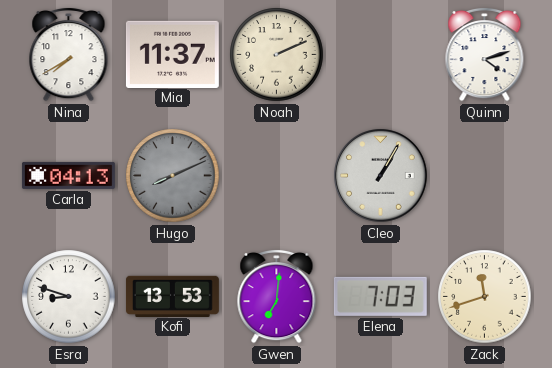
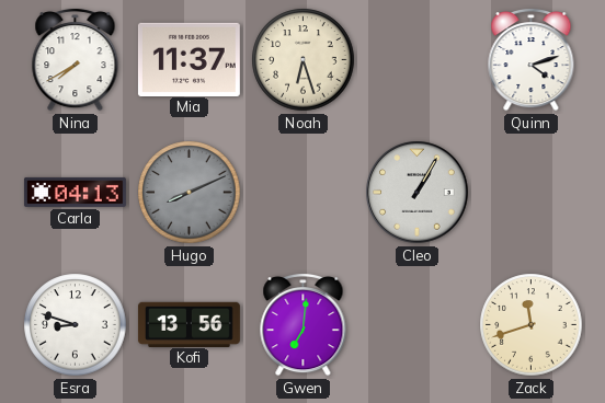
Noah: 2:11 -> 6:27
Kofi: 13:53 -> 13:56
Elena: 7:03 -> none
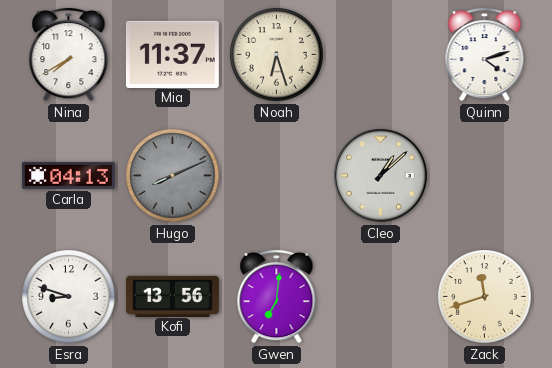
Cleo: 1:05 -> 1:08
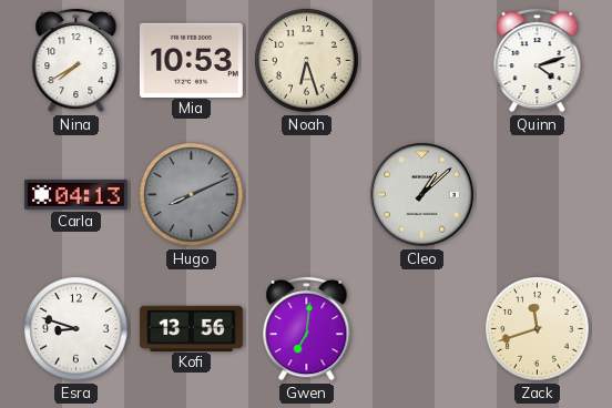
Mia: 11:37 -> 10:53
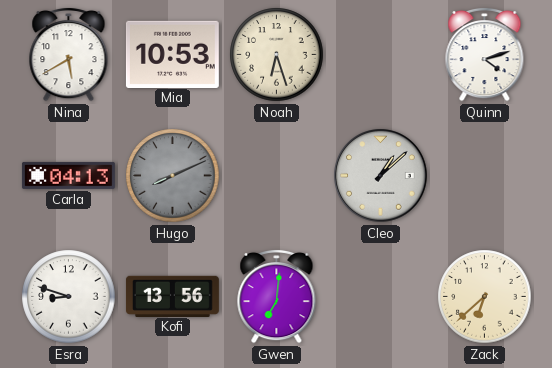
Nina: 7:40 -> 5:40
Zack: 11:42 -> 6:38
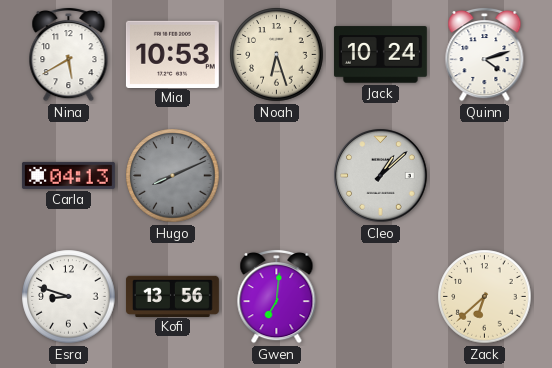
Jack: none -> 10:24
